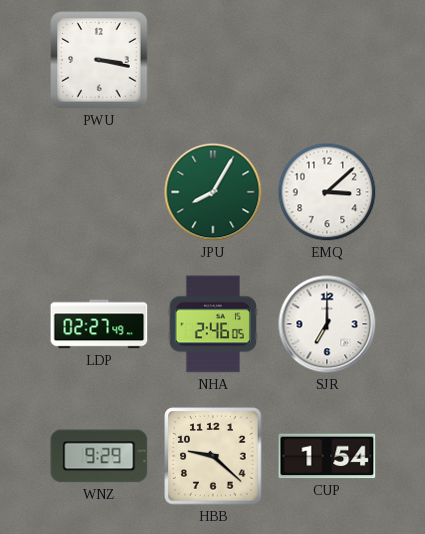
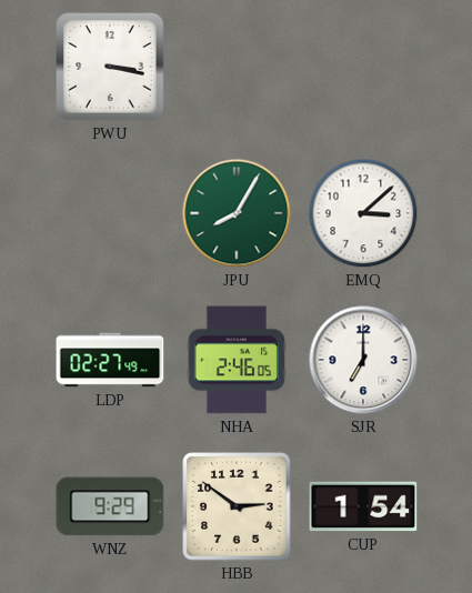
HBB: 9:22 -> 2:51
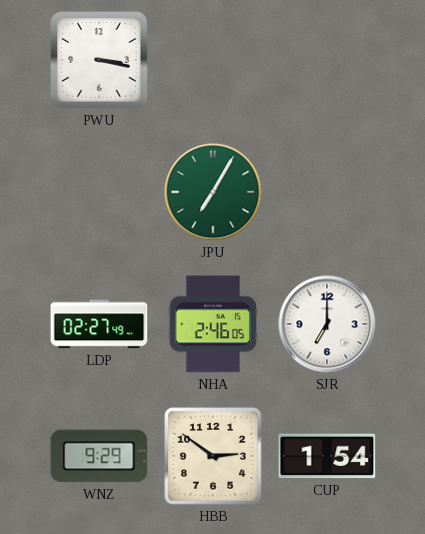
JPU: 8:05 -> 7:05
EMQ: 3:08 -> none
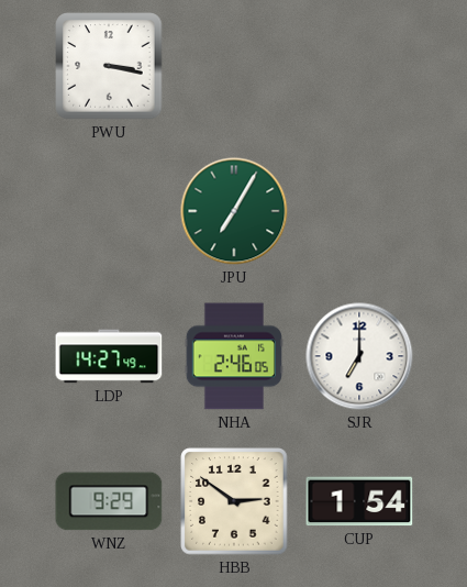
LDP: 02:27 -> 14:27
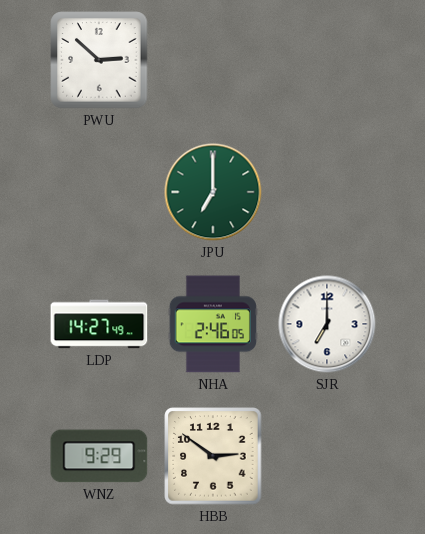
PWU: 3:17 -> 2:52
JPU: 7:05 -> 7:00
CUP: 1:54 -> none
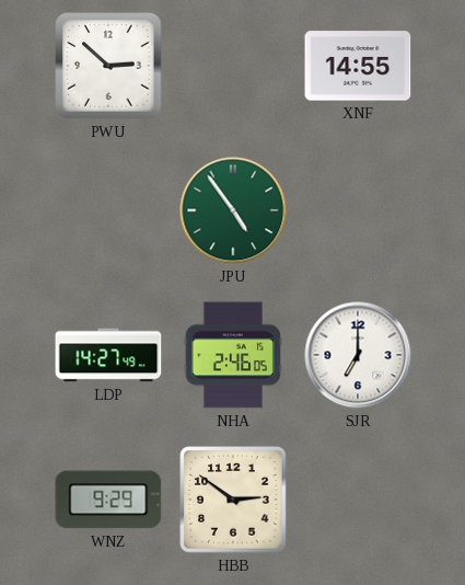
XNF: none -> 14:55
JPU: 7:00 -> 4:54
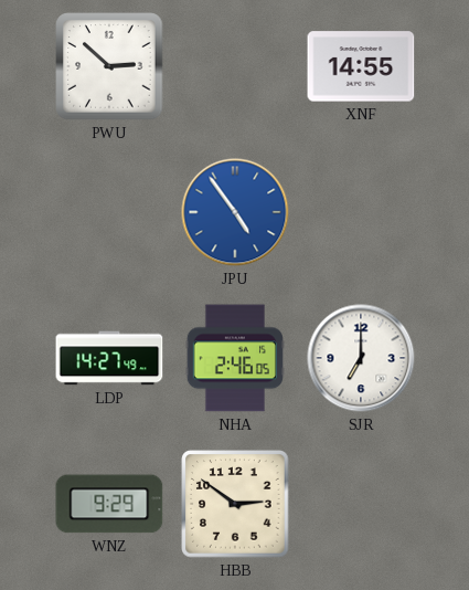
JPU dial: green -> blue
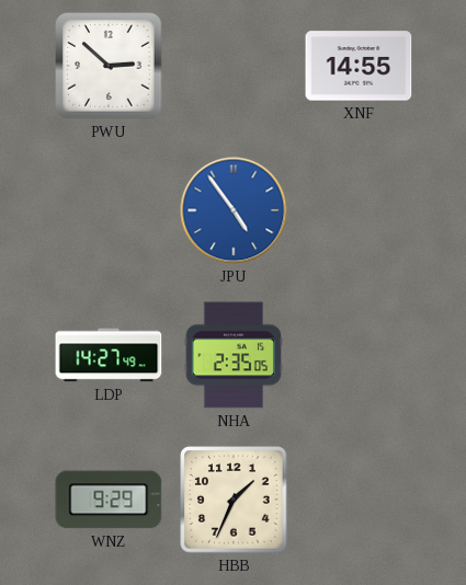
NHA: 2:46 -> 2:35
SJR: 7:00 -> none
HBB: 2:51 -> 1:34
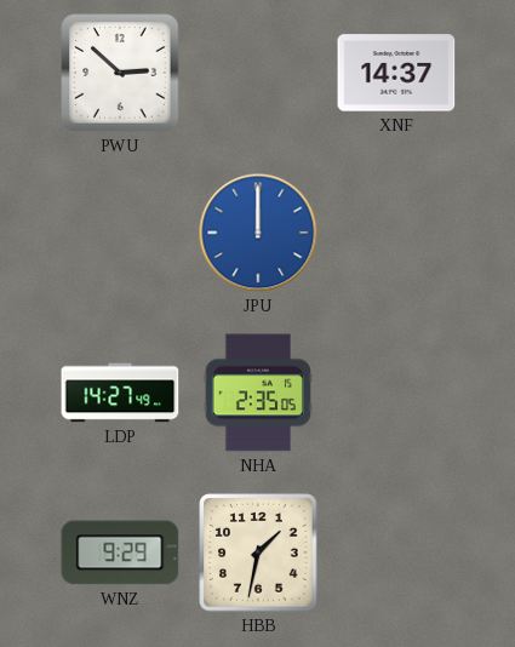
XNF: 14:55 -> 14:37
JPU: 4:54 -> 12:00
HBB: 1:34 -> 1:32
